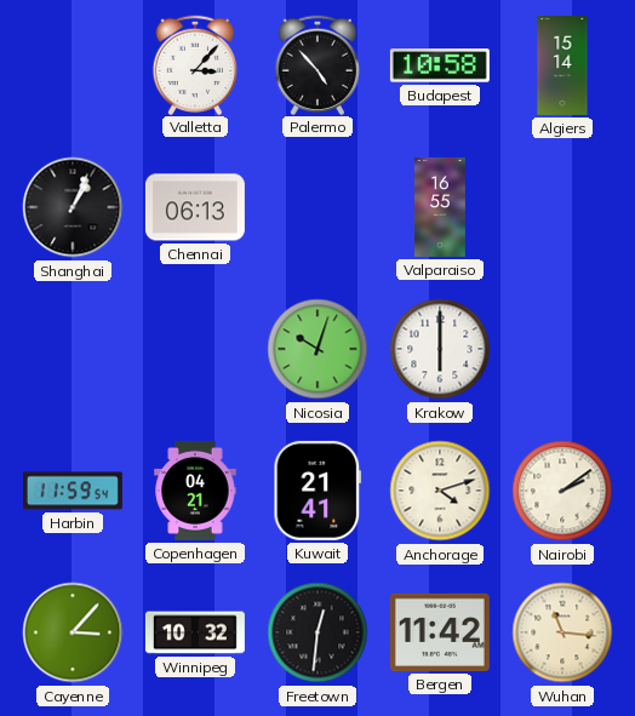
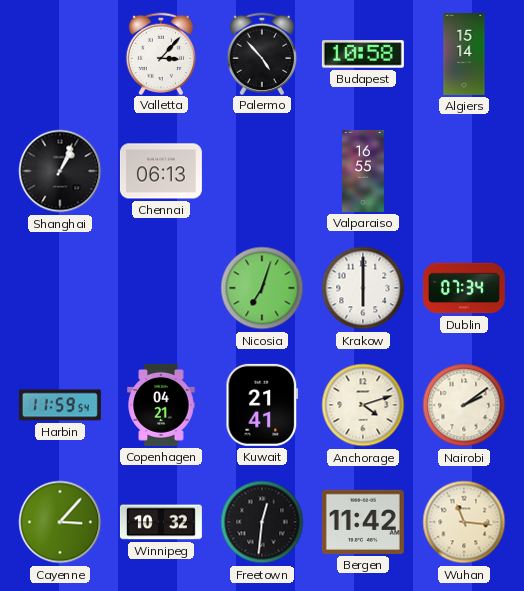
Nicosia: 10:03 -> 7:03
Dublin: none -> 07:34
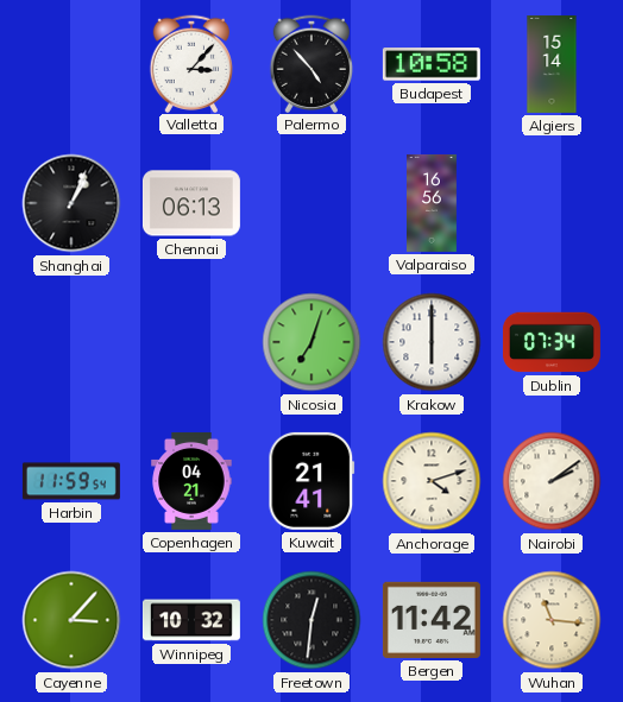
Valparaiso: 16:55 -> 16:56
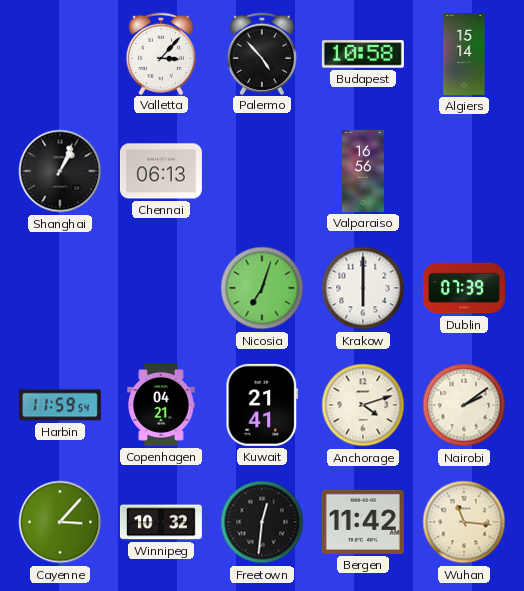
Dublin: 07:34 -> 07:39
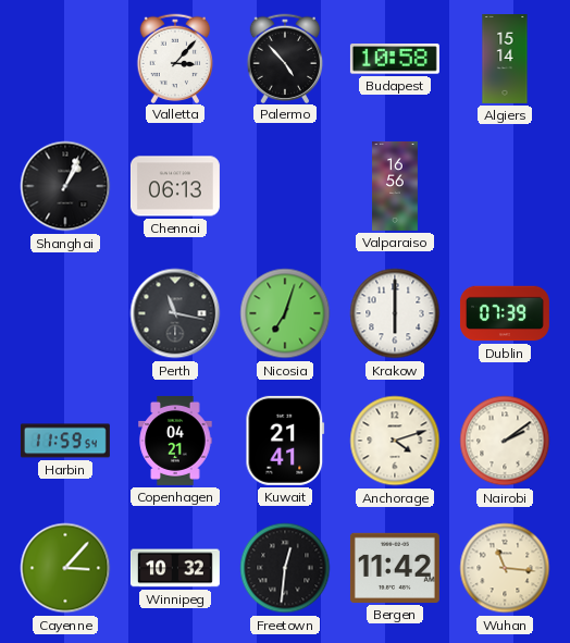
Perth: none -> 11:17
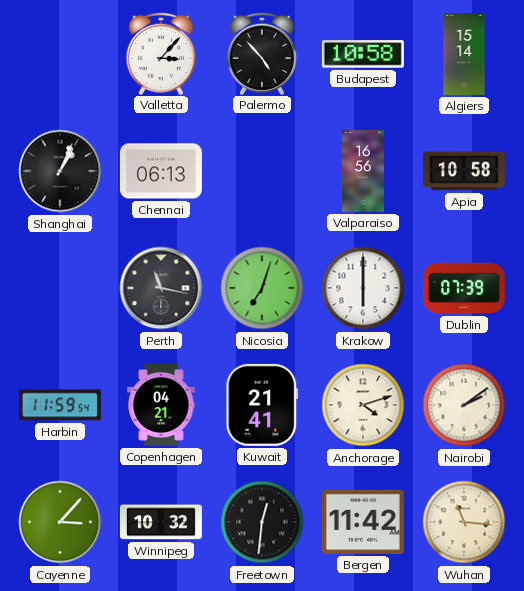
Apia: none -> 10:58
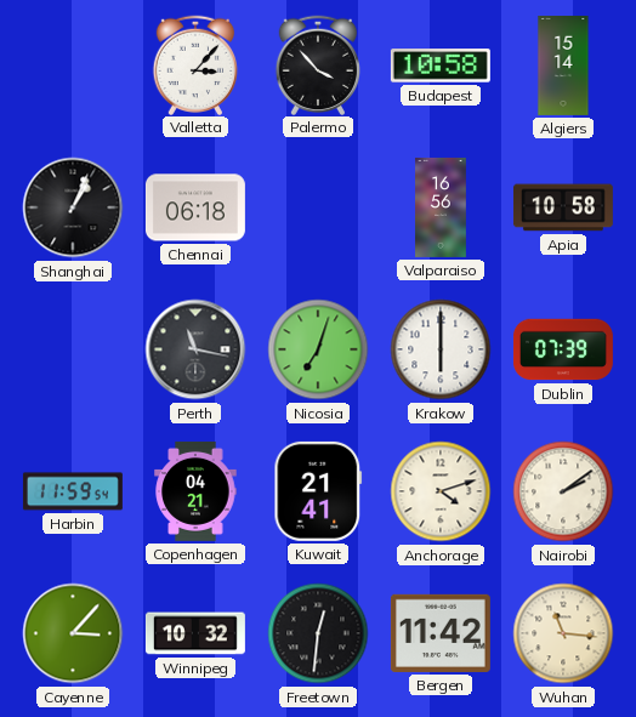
Palermo: 4:53 -> 3:53
Chennai: 06:13 -> 06:18
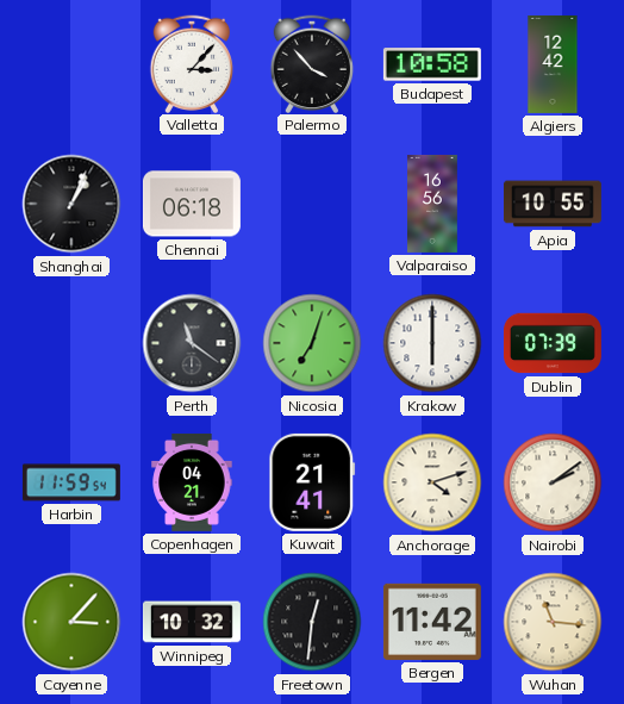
Algiers: 15:14 -> 12:42
Apia: 10:58 -> 10:55
Perth: 11:17 -> 11:21
